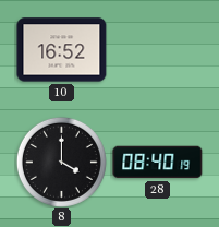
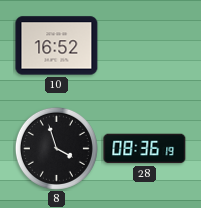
8: 4:00 -> 3:57
28: 08:40 -> 08:36
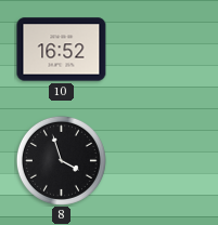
28: 08:36 -> none
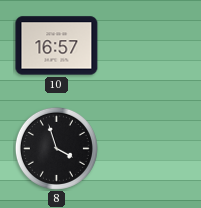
10: 16:52 -> 16:57
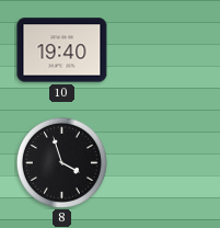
10: 16:57 -> 19:40
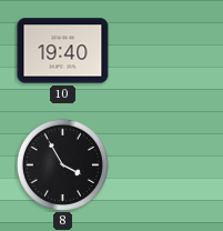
8: 3:57 -> 3:55
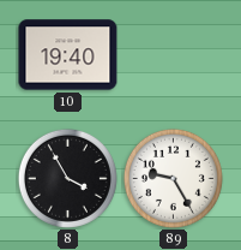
89: none -> 9:25
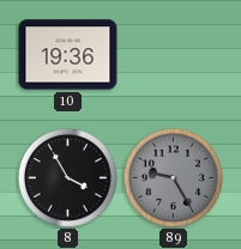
10: 19:40 -> 19:36
89 dial: white -> grey
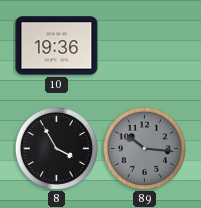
89: 9:25 -> 10:16
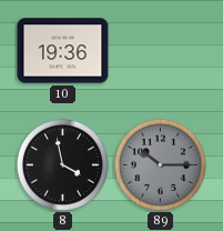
8: 3:55 -> 3:58
89: 10:16 -> 10:15
